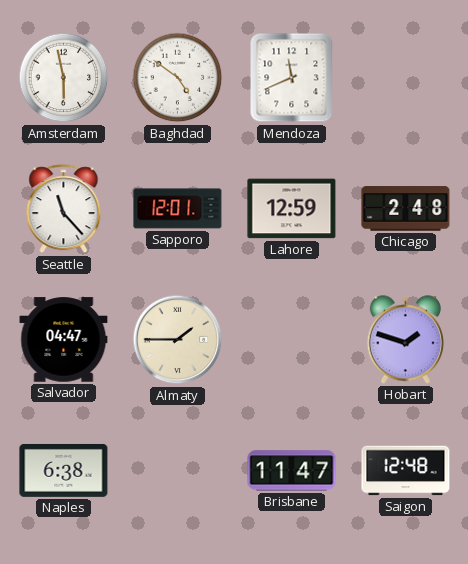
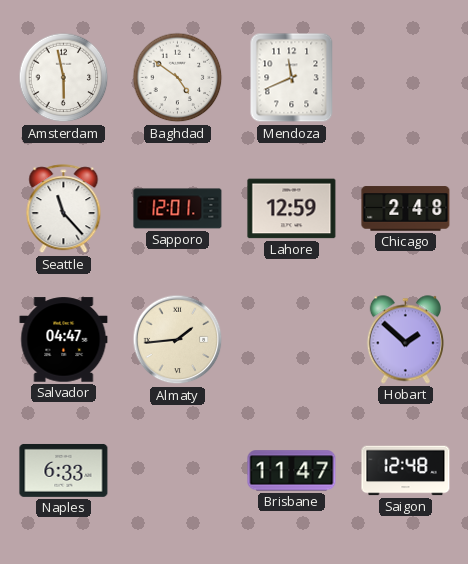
Almaty: 1:45 -> 1:44
Hobart: 1:48 -> 1:52
Naples: 6:38 -> 6:33
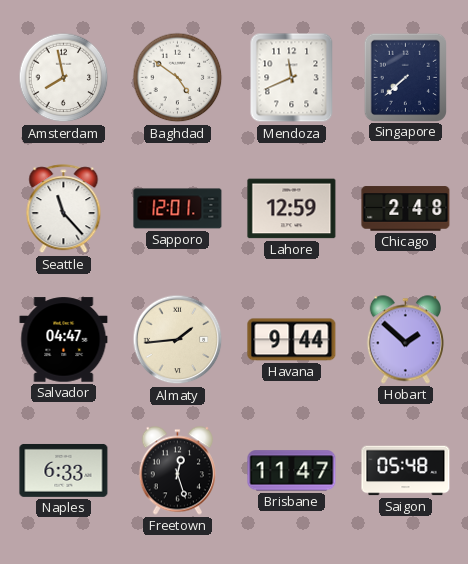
Amsterdam: 5:58 -> 7:58
Singapore: none -> 7:38
Havana: none -> 9:44
Freetown: none -> 12:27
Saigon: 12:48 -> 05:48
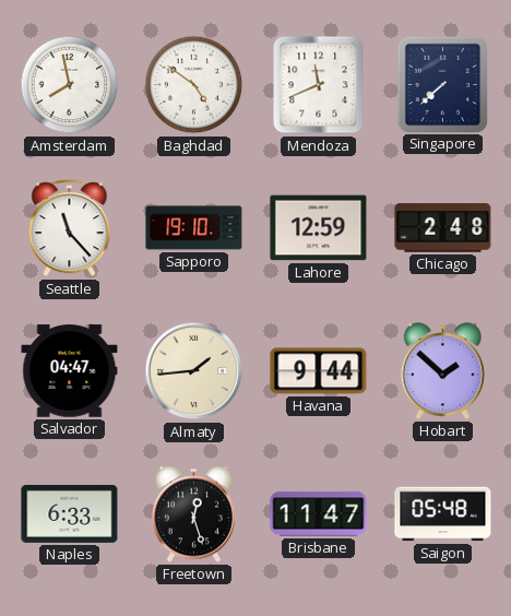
Sapporo: 12:01 -> 19:10
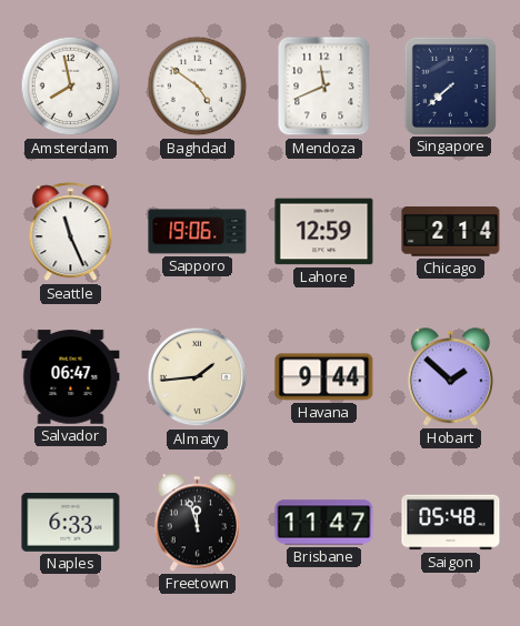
Seattle: 11:23 -> 11:26
Sapporo: 19:10 -> 19:06
Chicago: 2:48 -> 2:14
Salvador: 04:47 -> 06:47
Freetown: 12:27 -> 11:57
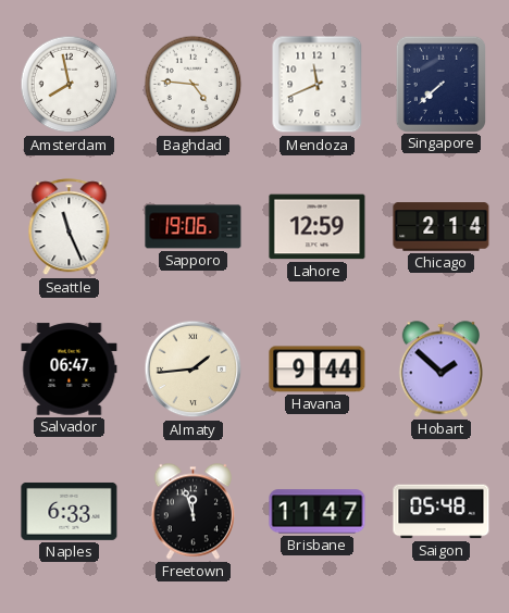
Baghdad: 4:51 -> 4:46
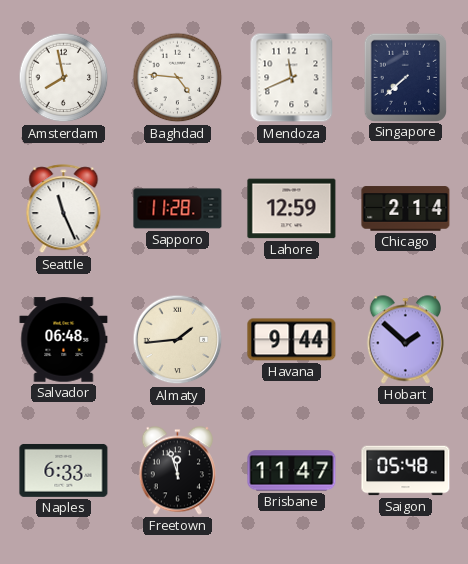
Sapporo: 19:06 -> 11:28
Salvador: 06:47 -> 06:48
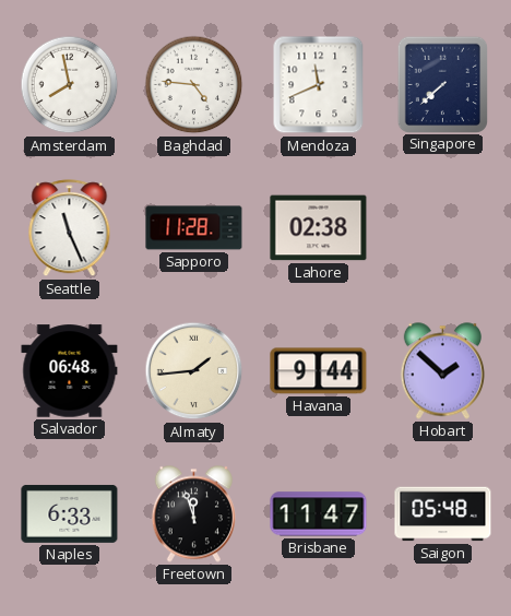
Lahore: 12:59 -> 02:38
Chicago: 2:14 -> none
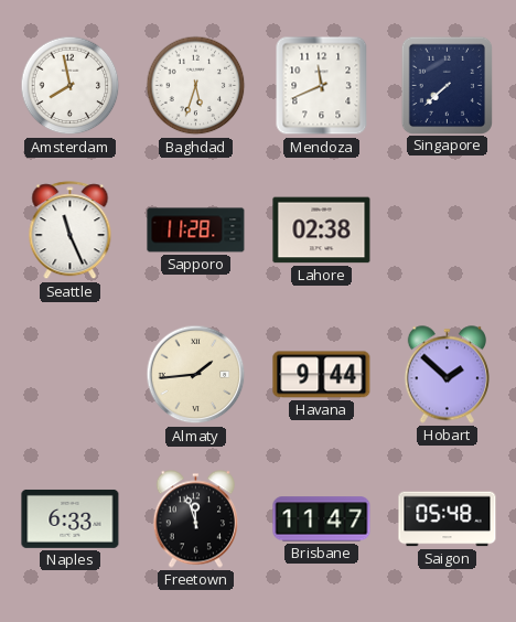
Baghdad: 4:46 -> 5:33
Salvador: 06:48 -> none
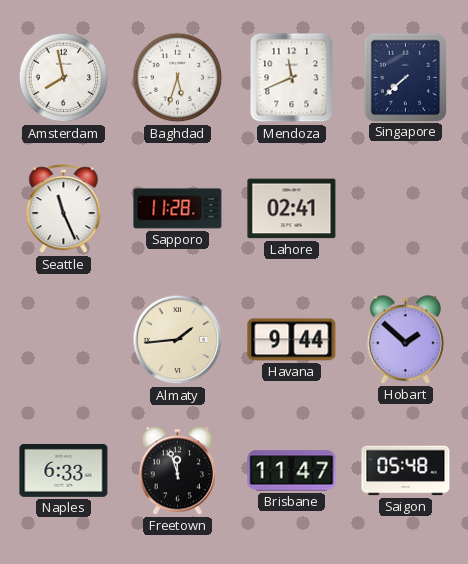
Lahore: 02:38 -> 02:41
